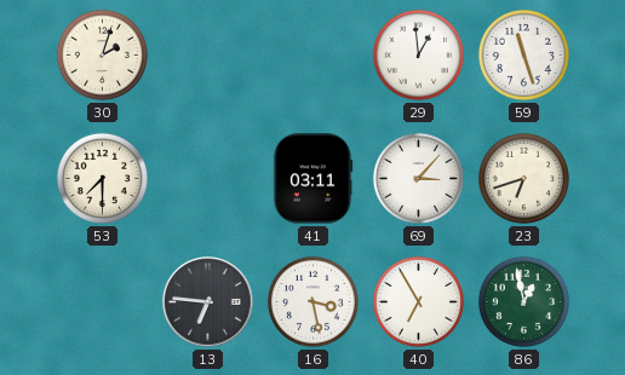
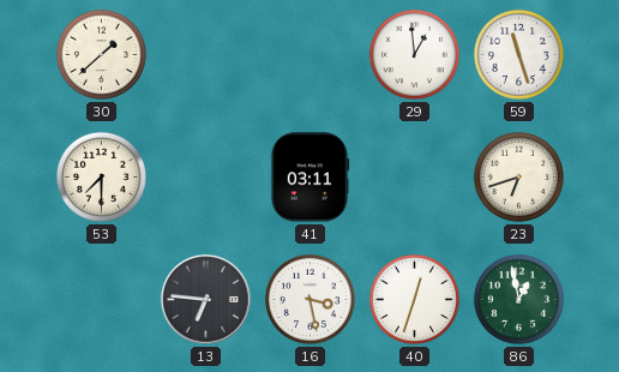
30: 2:03 -> 1:38
69: 3:07 -> none
40: 6:55 -> 12:33
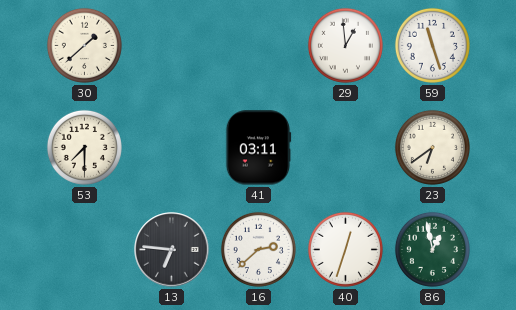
23: 6:42 -> 6:39
16: 3:28 -> 2:38
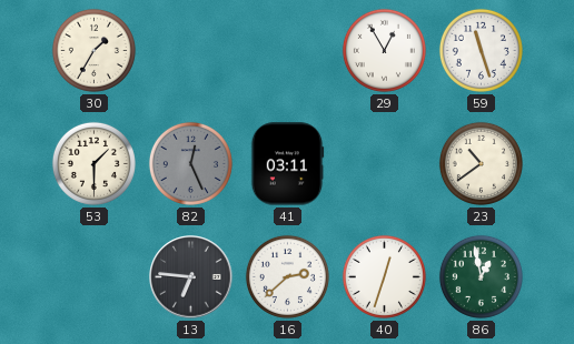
30: 1:38 -> 1:35
29: 12:59 -> 12:55
53: 7:30 -> 1:30
82: none -> 12:26
23: 6:39 -> 10:39
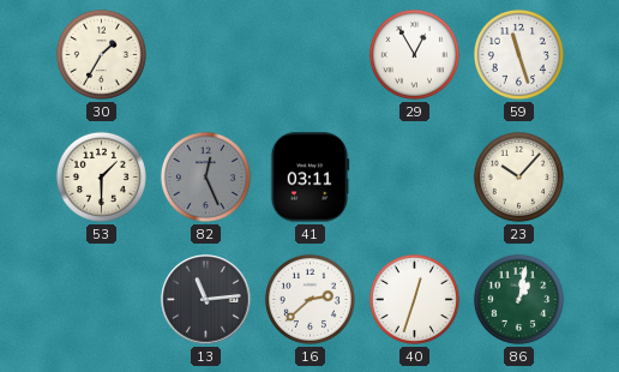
23: 10:39 -> 10:07
13: 6:46 -> 11:14
86: 12:58 -> 1:02
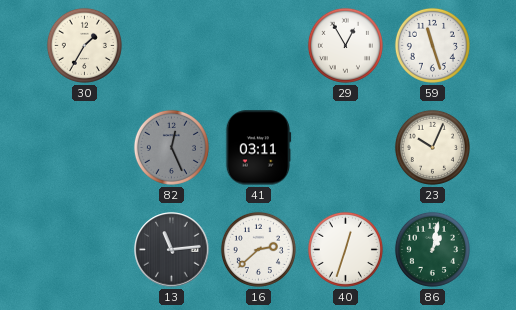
53: 1:30 -> none
23: 10:07 -> 10:04
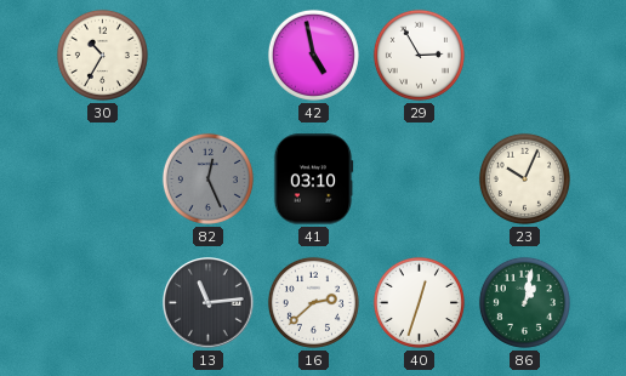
30: 1:35 -> 10:35
42: none -> 4:58
29: 12:55 -> 2:55
59: 11:27 -> none
41: 03:11 -> 03:10
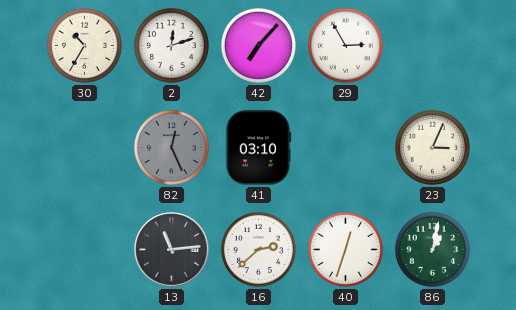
2: none -> 12:12
42: 4:58 -> 7:07
23: 10:04 -> 3:04
